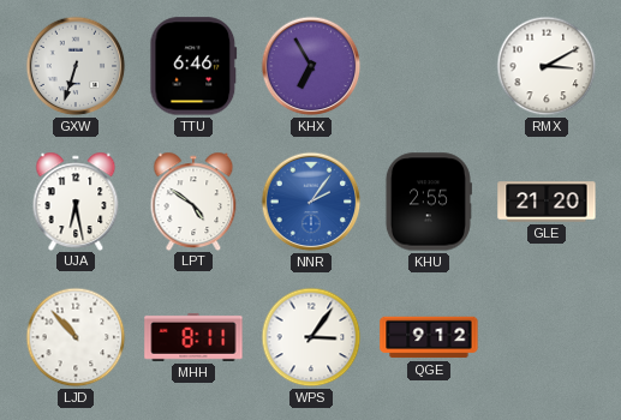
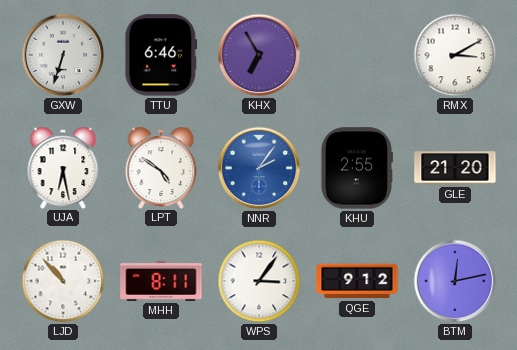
BTM: none -> 12:13
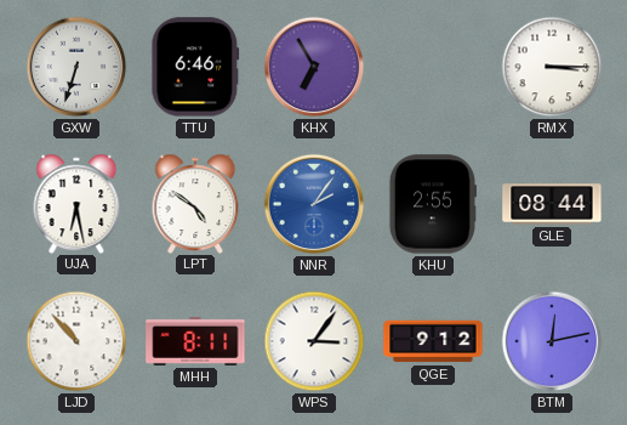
RMX: 3:10 -> 3:15
GLE: 21:20 -> 08:44
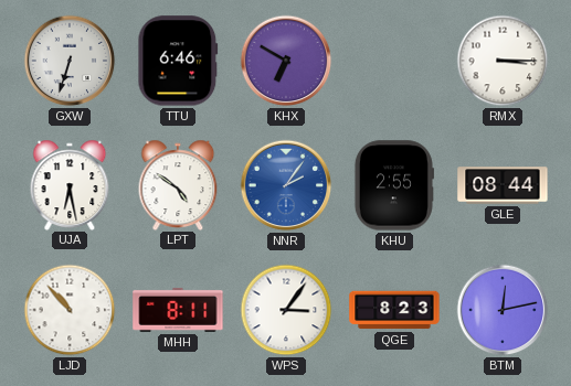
KHX: 6:55 -> 6:50
QGE: 9:12 -> 8:23
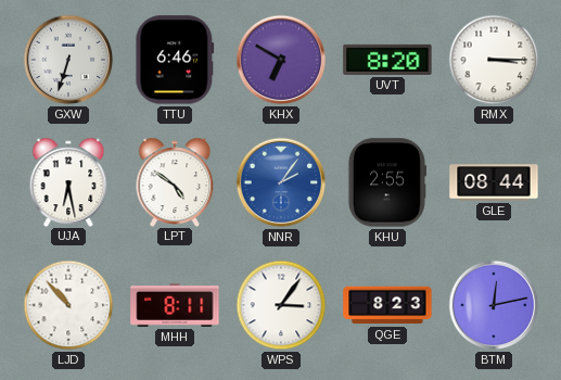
UVT: none -> 8:20
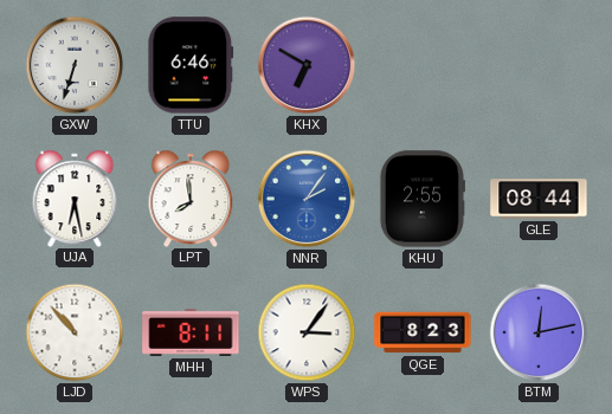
UVT: 8:20 -> none
RMX: 3:15 -> none
LPT: 4:51 -> 7:59
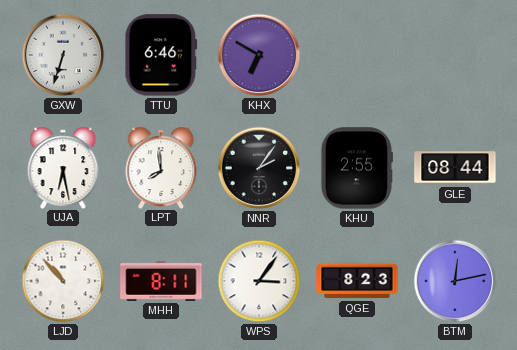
NNR dial: blue -> black
